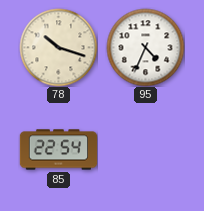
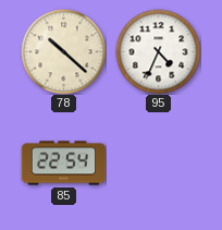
78: 10:18 -> 10:22
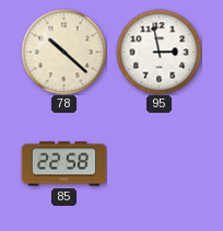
95: 4:34 -> 2:58
85: 22:54 -> 22:58
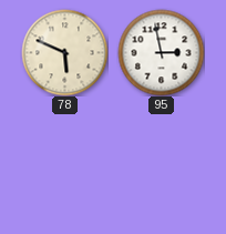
78: 10:22 -> 5:49
85: 22:58 -> none
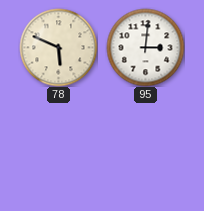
95: 2:58 -> 3:01
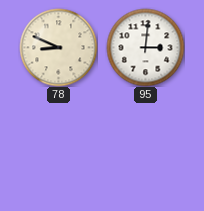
78: 5:49 -> 8:49
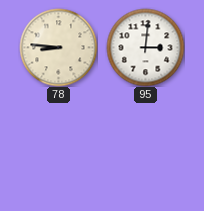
78: 8:49 -> 8:46
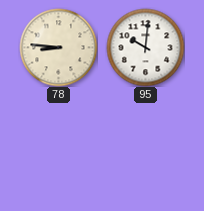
95: 3:01 -> 10:01
